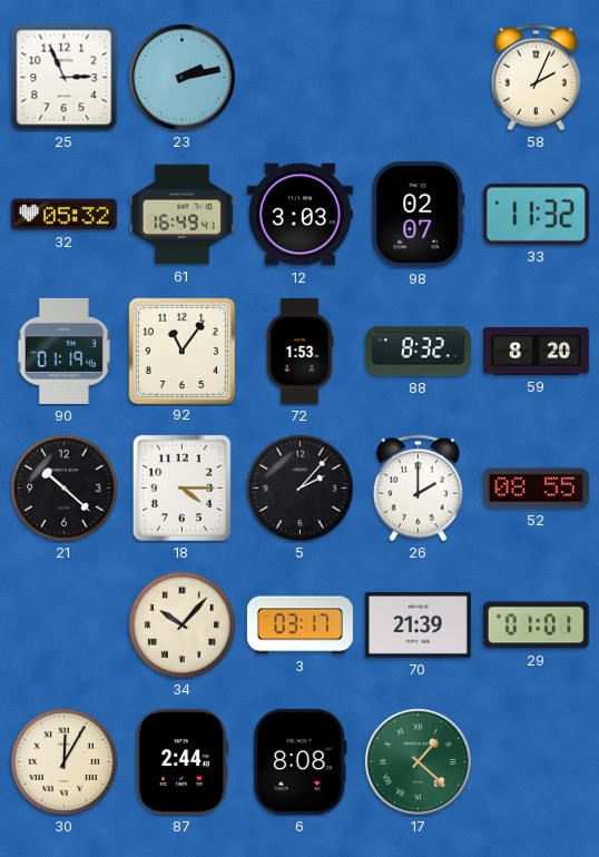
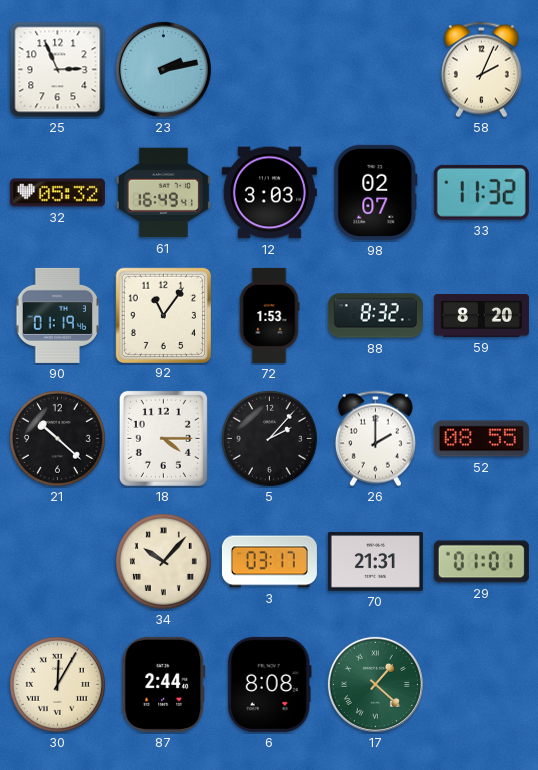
70: 21:39 -> 21:31
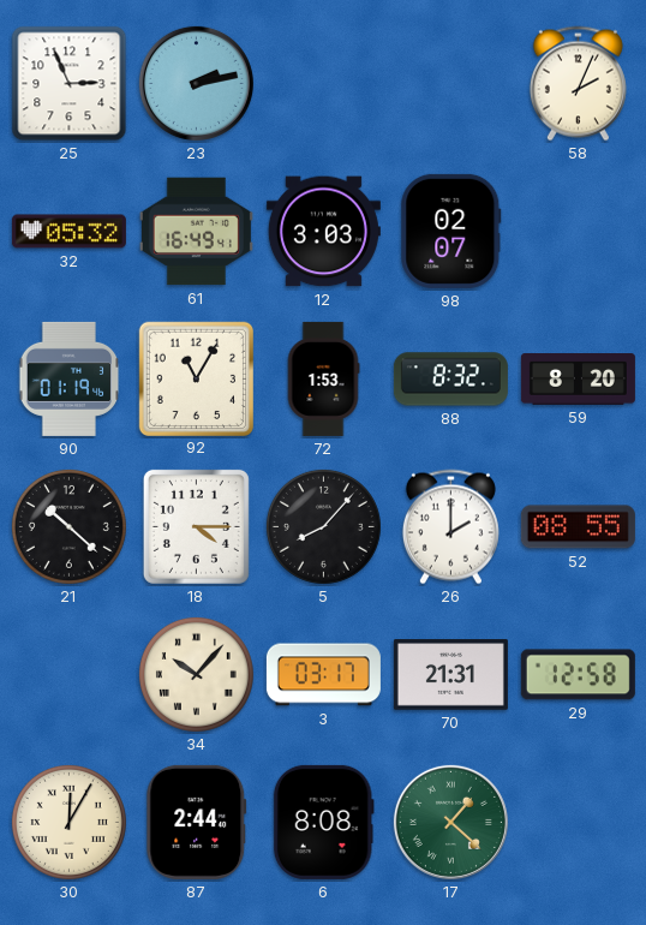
33: 11:32 -> none
92: 11:06 -> 11:05
5: 2:07 -> 8:07
29: 01:01 -> 12:58
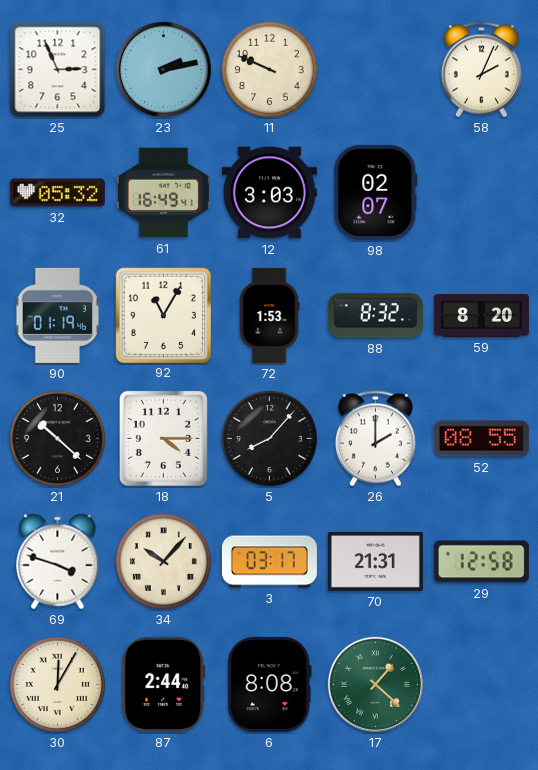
11: none -> 9:49
69: none -> 3:48
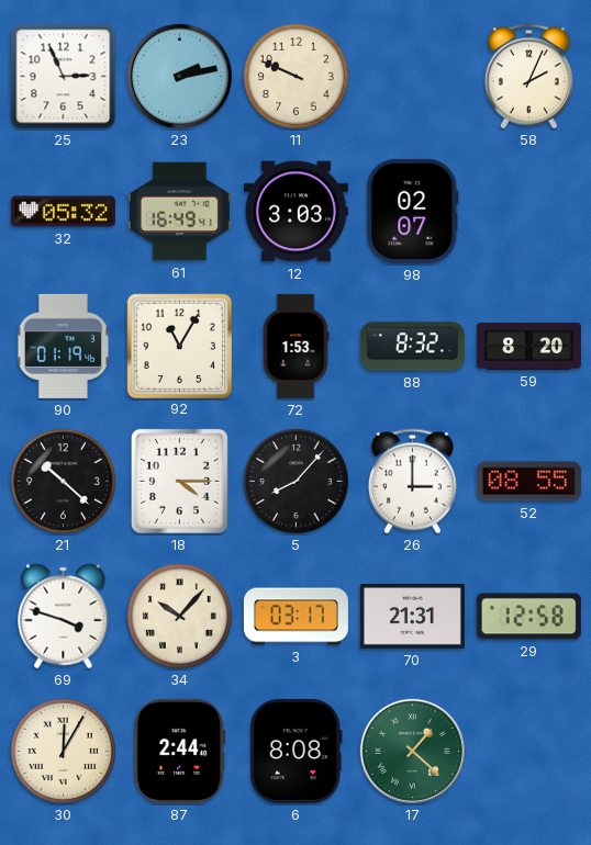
26: 2:00 -> 3:00
